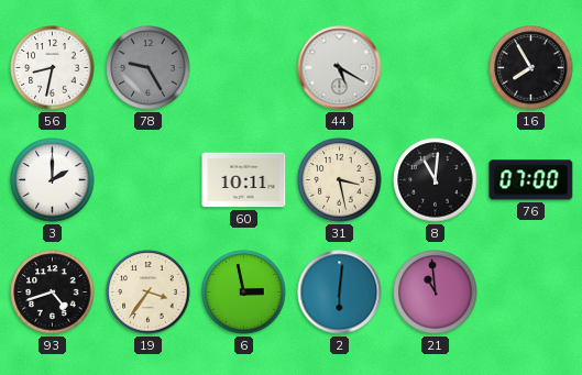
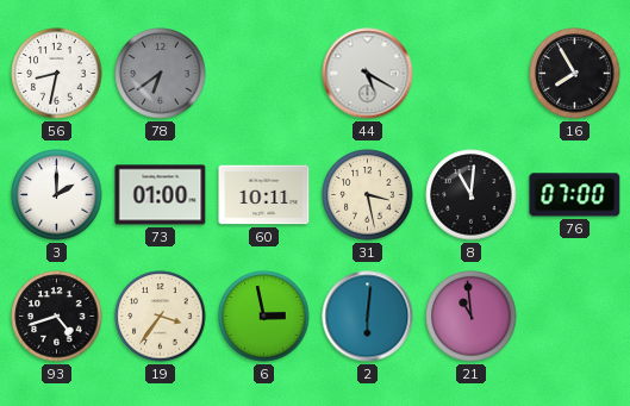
78: 9:25 -> 6:39
73: none -> 01:00
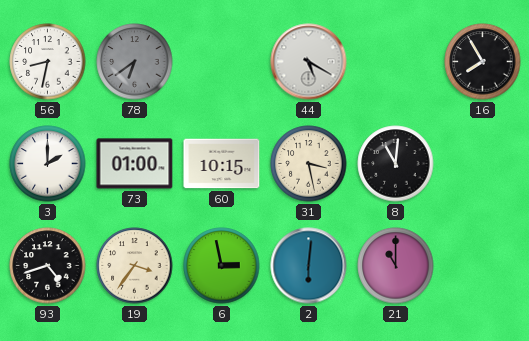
60: 10:11 -> 10:15
76: 07:00 -> none
21: 10:59 -> 11:00
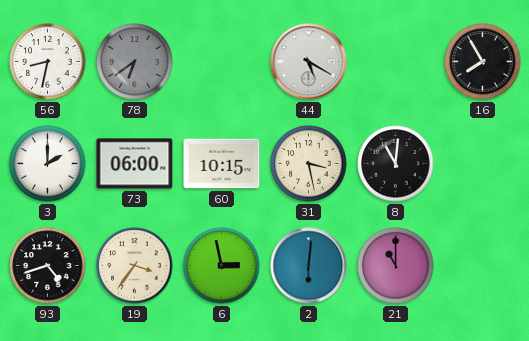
73: 01:00 -> 06:00
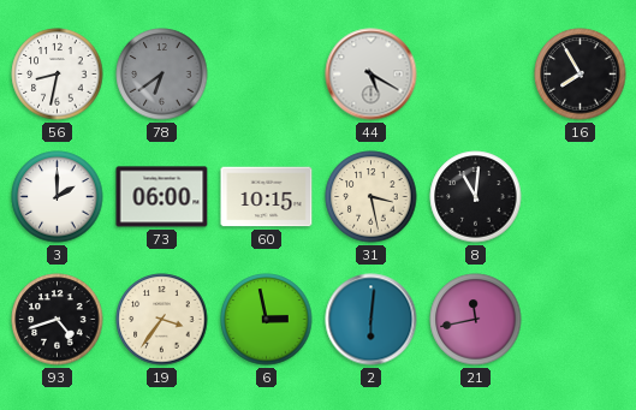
21: 11:00 -> 11:43
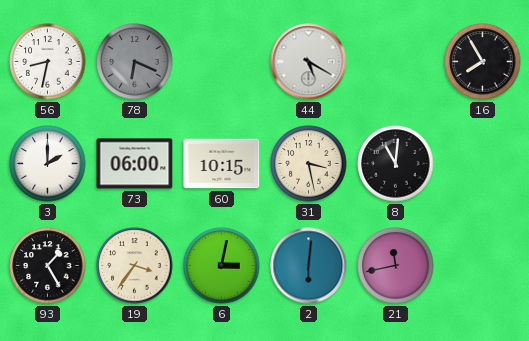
78: 6:39 -> 6:19
93: 4:42 -> 1:25
6: 2:58 -> 3:02
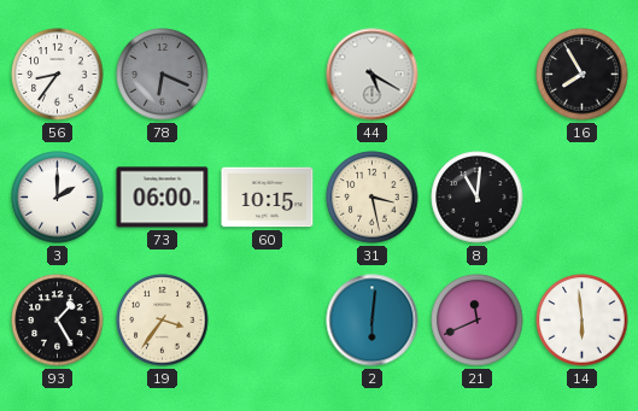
56: 8:32 -> 8:36
6: 3:02 -> none
21: 11:43 -> 11:41
14: none -> 5:59
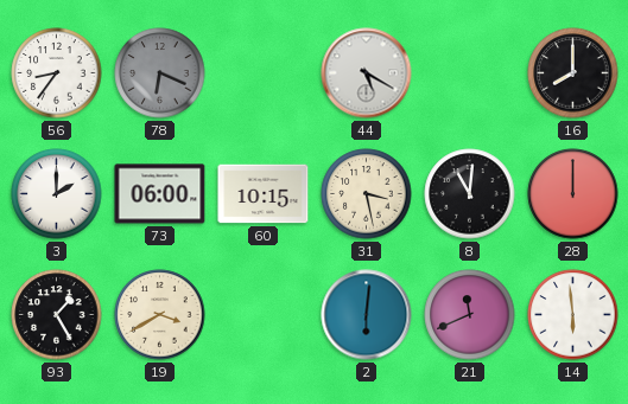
16: 7:55 -> 8:00
28: none -> 12:00
19: 3:36 -> 3:40
